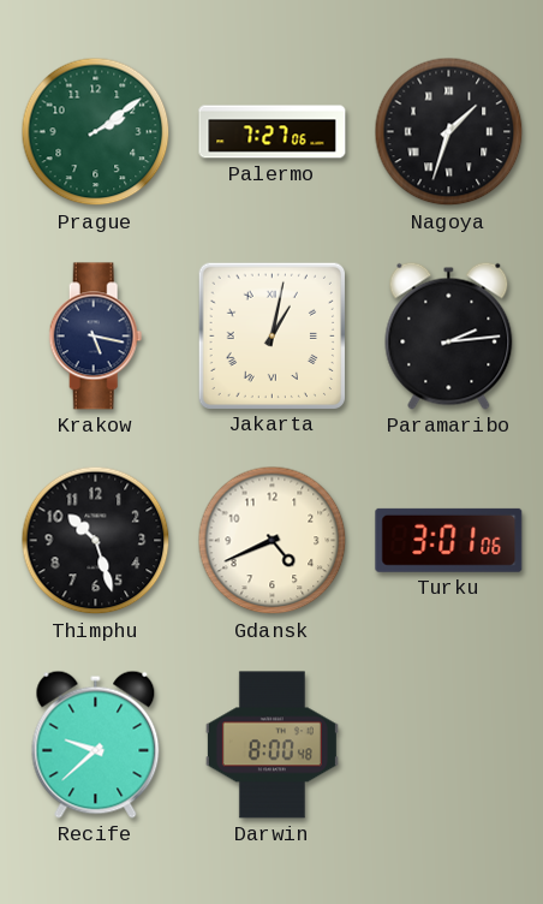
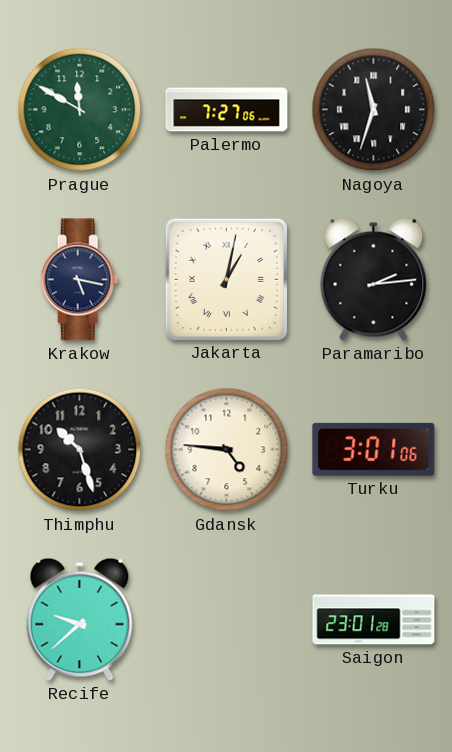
Prague: 2:09 -> 11:50
Nagoya: 1:33 -> 11:33
Gdansk: 4:41 -> 4:46
Darwin: 8:00 -> none
Saigon: none -> 23:01
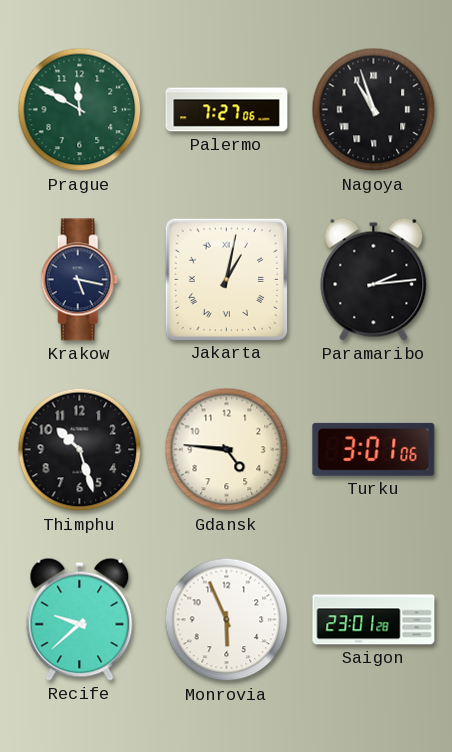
Nagoya: 11:33 -> 10:57
Monrovia: none -> 5:56
